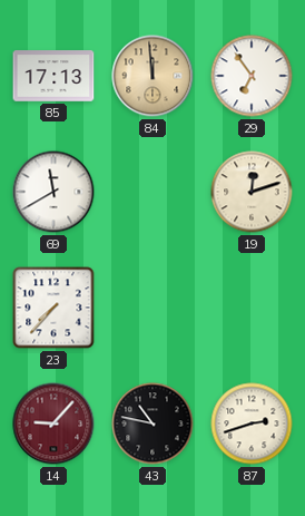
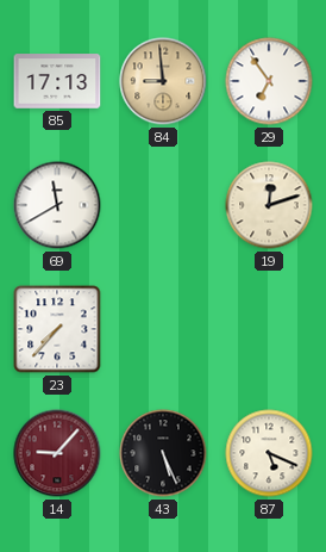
84: 11:59 -> 8:59
43: 10:47 -> 5:26
87: 2:42 -> 5:19
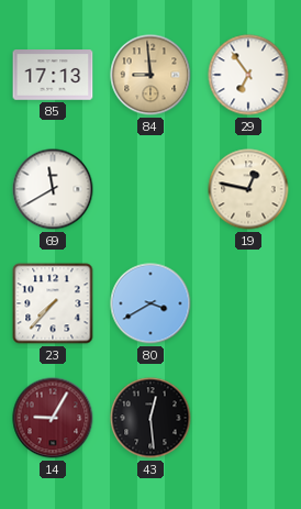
19: 12:12 -> 12:47
80: none -> 3:40
14: 9:07 -> 9:05
43: 5:26 -> 12:29
87: 5:19 -> none
